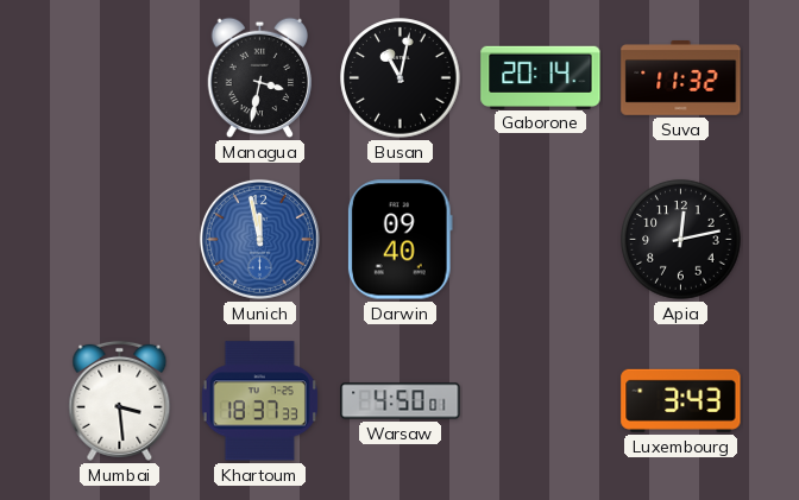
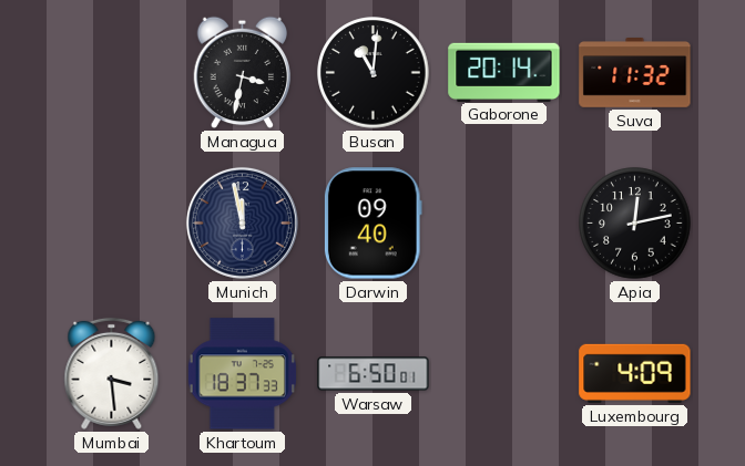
Busan: 11:02 -> 11:01
Munich dial: blue -> navy
Warsaw: 4:50 -> 6:50
Luxembourg: 3:43 -> 4:09
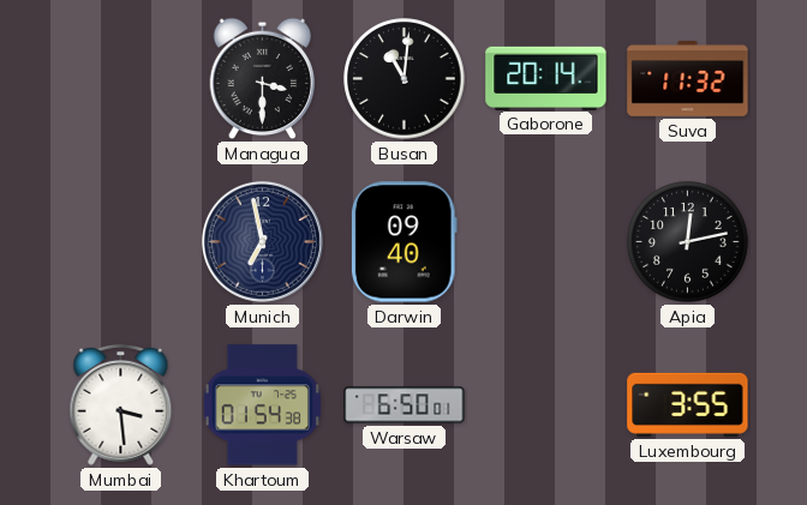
Managua: 3:32 -> 3:30
Munich: 11:58 -> 6:58
Khartoum: 18:37 -> 01:54
Luxembourg: 4:09 -> 3:55
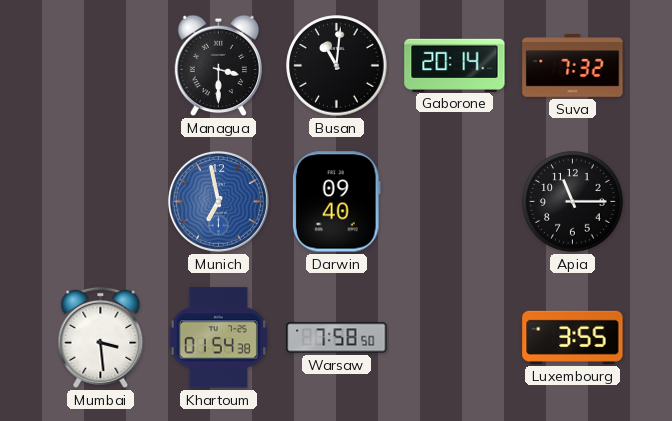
Suva: 11:32 -> 7:32
Munich dial: navy -> blue
Apia: 12:13 -> 11:15
Warsaw: 6:50 -> 7:58
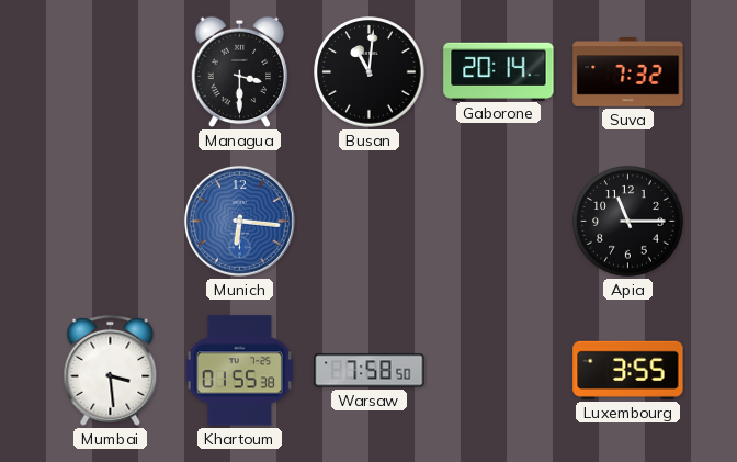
Munich: 6:58 -> 6:16
Darwin: 09:40 -> none
Khartoum: 01:54 -> 01:55
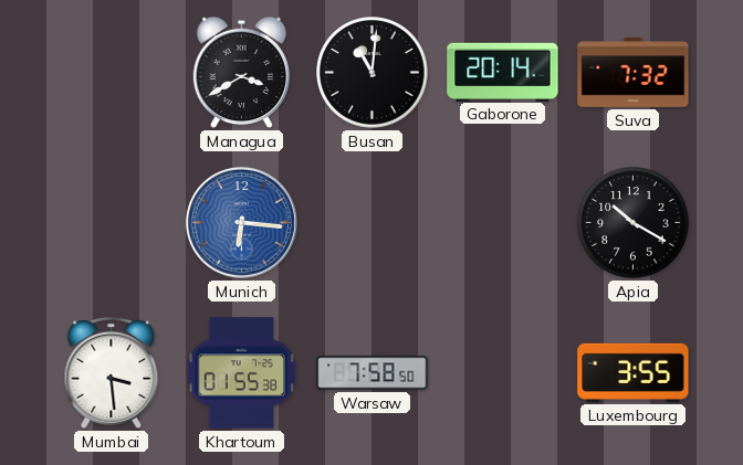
Managua: 3:30 -> 3:40
Apia: 11:15 -> 10:20
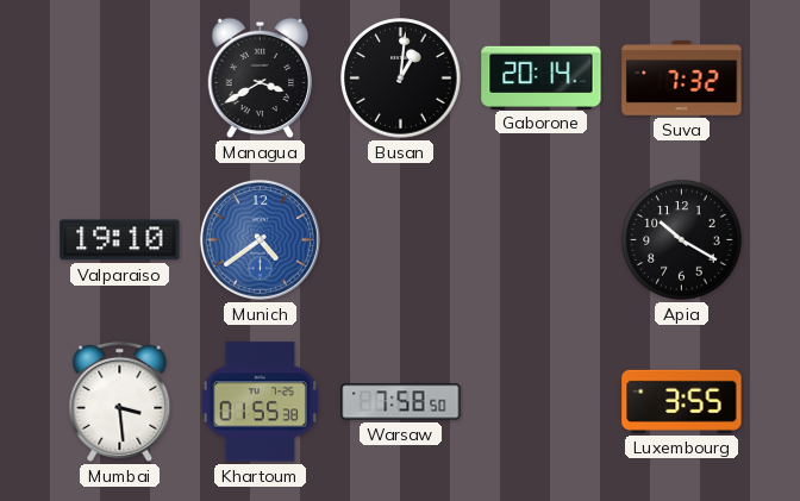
Busan: 11:01 -> 1:01
Valparaiso: none -> 19:10
Munich: 6:16 -> 4:39
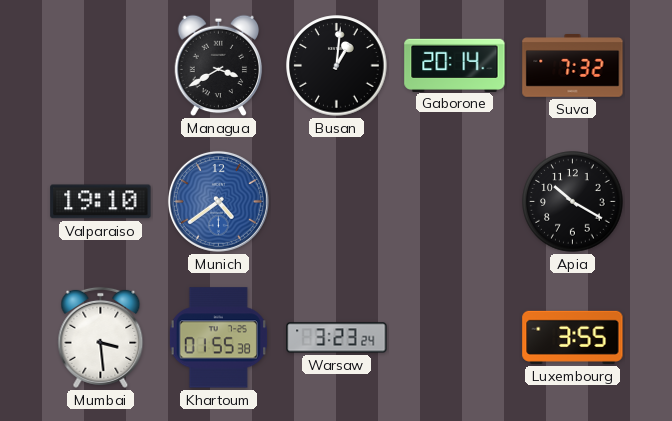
Warsaw: 7:58 -> 3:23
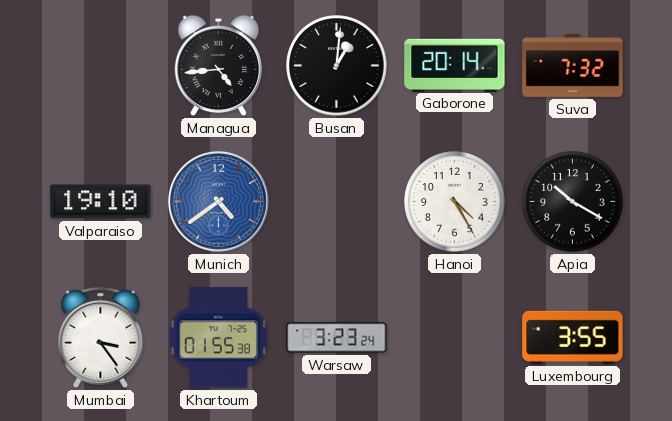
Managua: 3:40 -> 4:44
Hanoi: none -> 4:25
Mumbai: 3:29 -> 3:24
